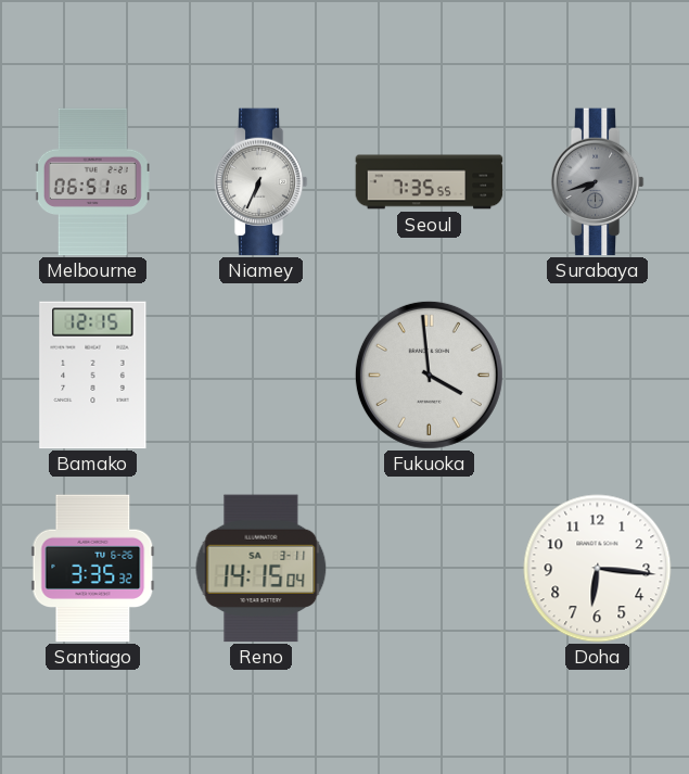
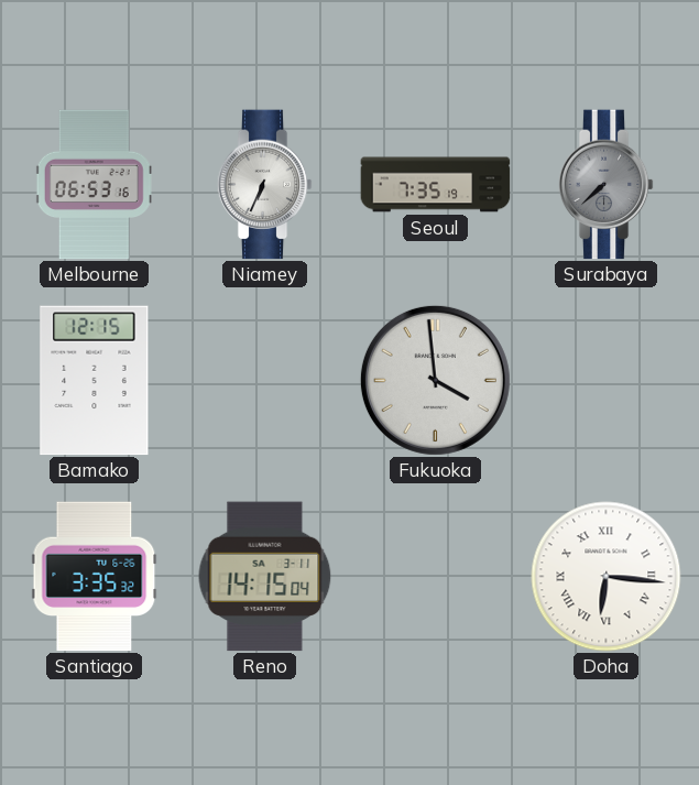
Melbourne: 06:51 -> 06:53
Seoul: 7:35:55 -> 7:35:19
Surabaya: 7:42 -> 7:38
Doha numerals: Arabic -> Roman
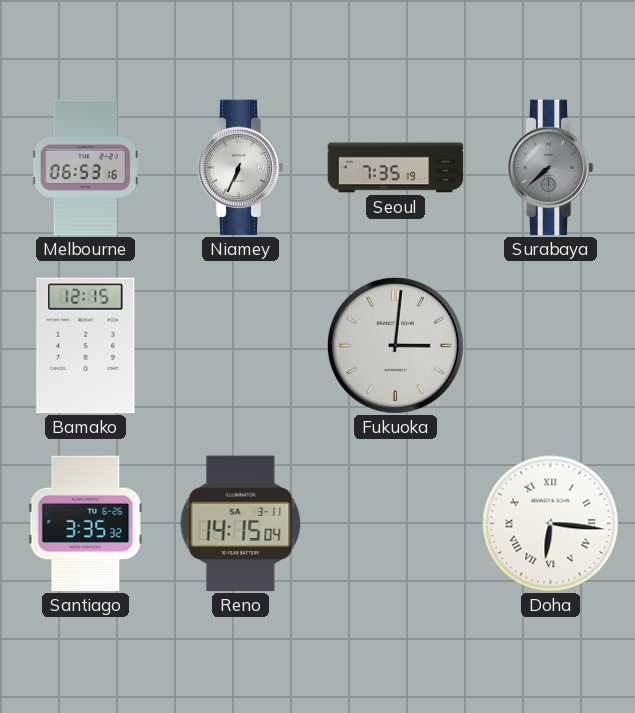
Fukuoka: 3:59 -> 3:01
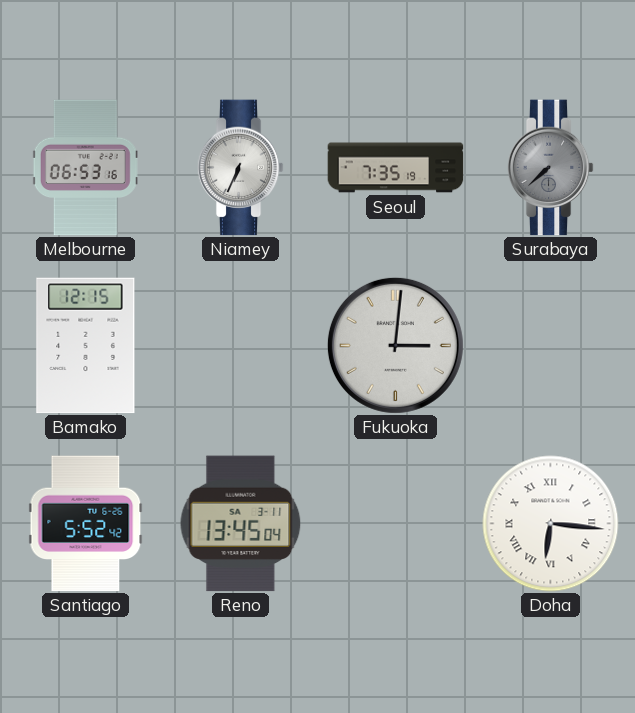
Santiago: 3:35 -> 5:52
Reno: 14:15 -> 13:45
